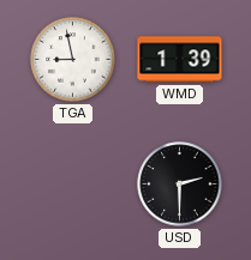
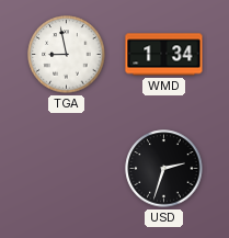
WMD: 1:39 -> 1:34
USD: 2:30 -> 2:33
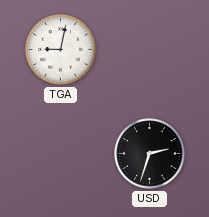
TGA: 8:58 -> 9:02
WMD: 1:34 -> none
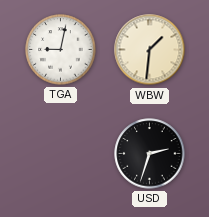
WBW: none -> 1:31
